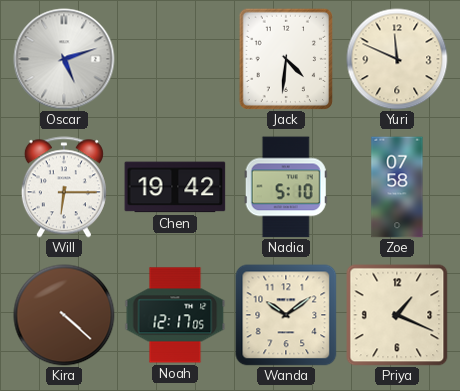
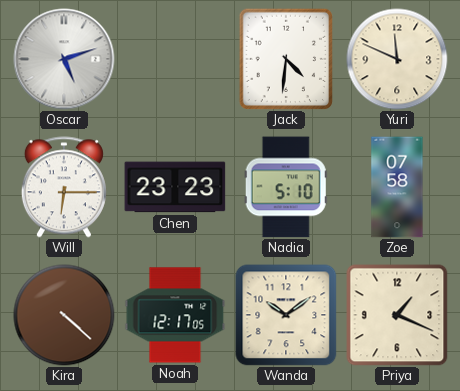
Chen: 19:42 -> 23:23
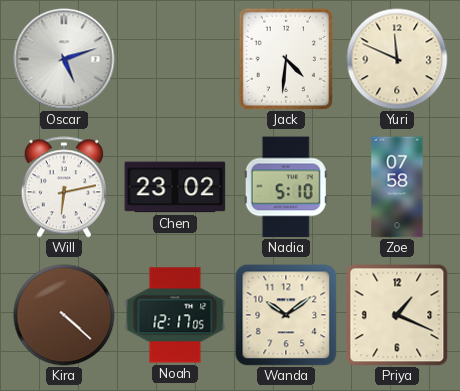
Will: 6:15 -> 6:13
Chen: 23:23 -> 23:02
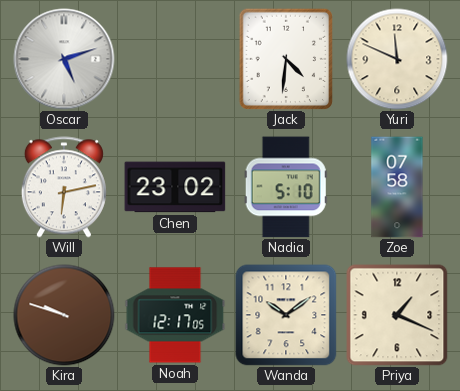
Kira: 4:22 -> 9:48
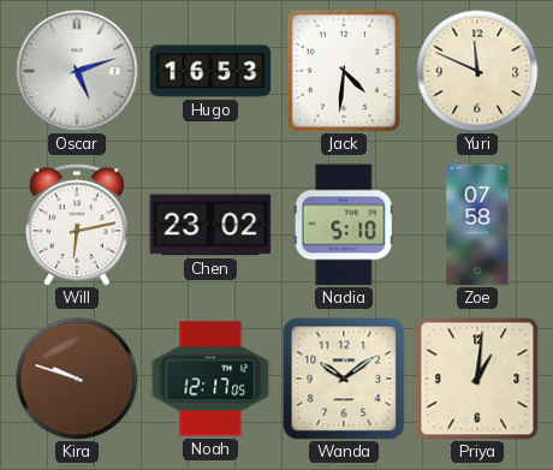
Hugo: none -> 16:53
Priya: 1:19 -> 1:01
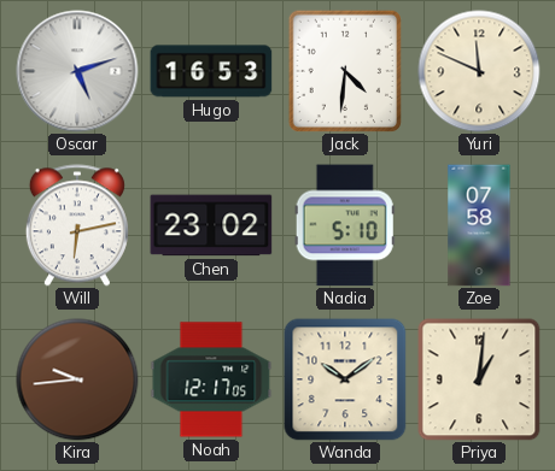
Kira: 9:48 -> 9:44
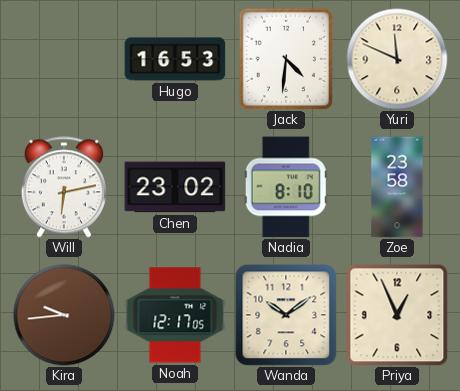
Oscar: 5:12 -> none
Nadia: 5:10 -> 8:10
Zoe: 07:58 -> 23:58
Priya: 1:01 -> 12:56
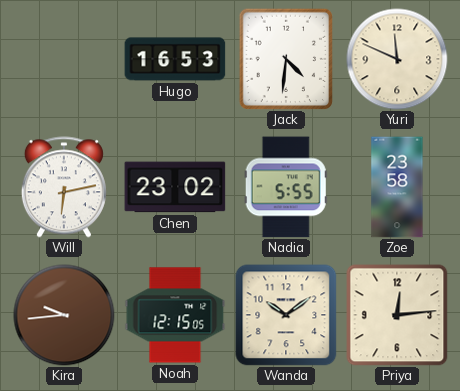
Nadia: 8:10 -> 5:55
Noah: 12:17 -> 12:15
Priya: 12:56 -> 12:14
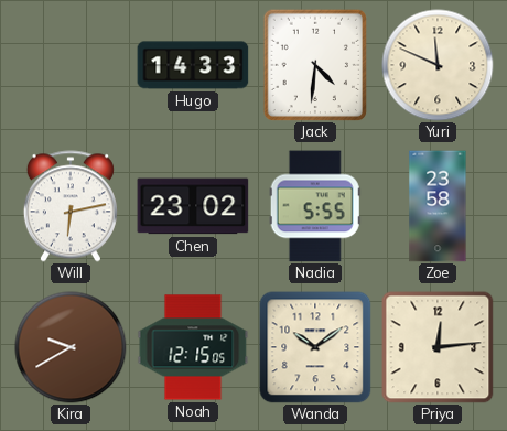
Hugo: 16:53 -> 14:33
Kira: 9:44 -> 9:40
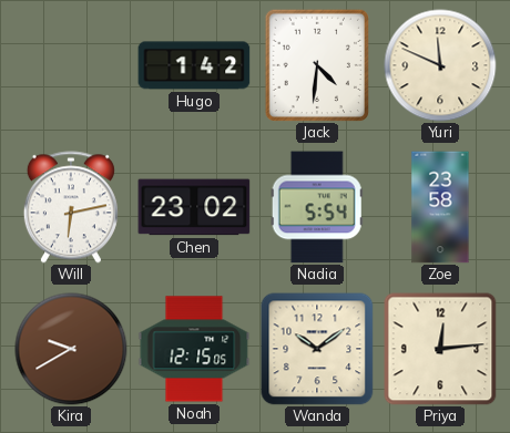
Hugo: 14:33 -> 1:42
Nadia: 5:55 -> 5:54
